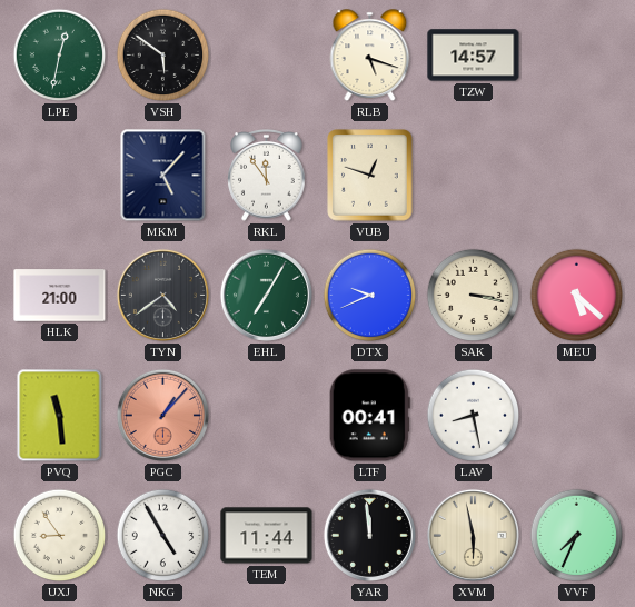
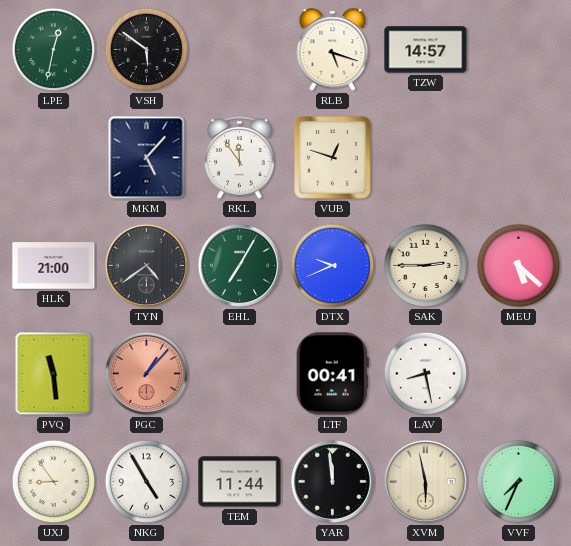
SAK: 3:17 -> 2:45
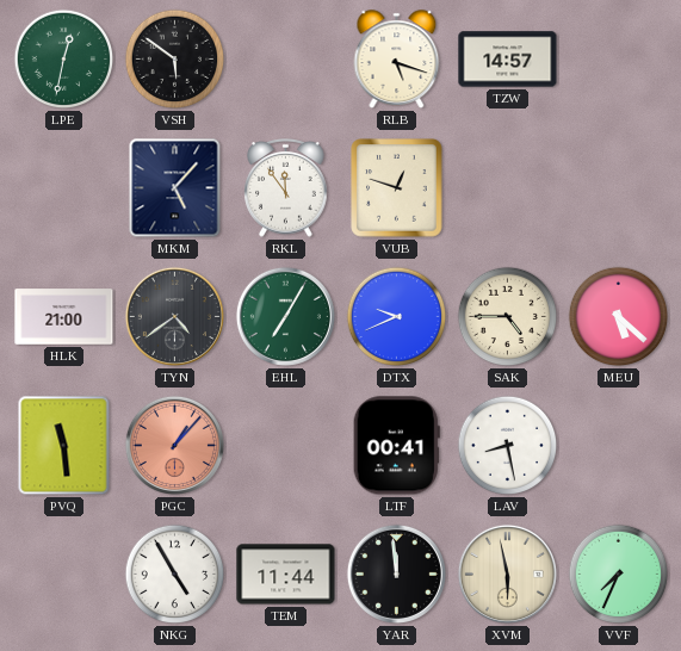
SAK: 2:45 -> 4:45
UXJ: 8:54 -> none
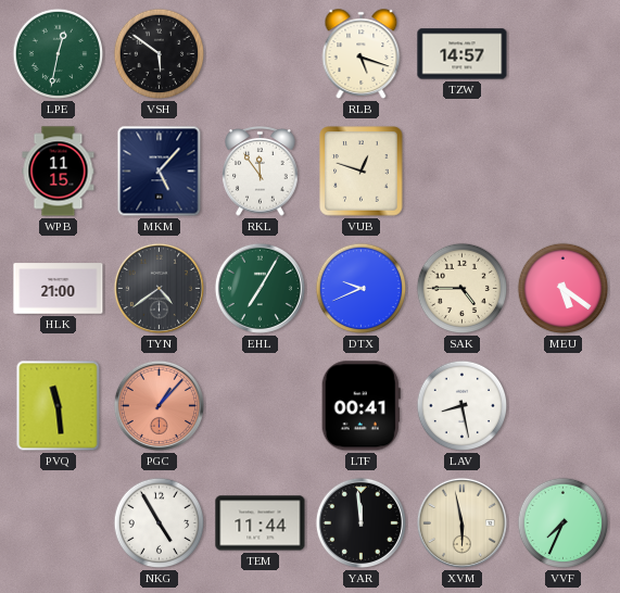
WPB: none -> 11:15
MEU: 5:22 -> 5:21
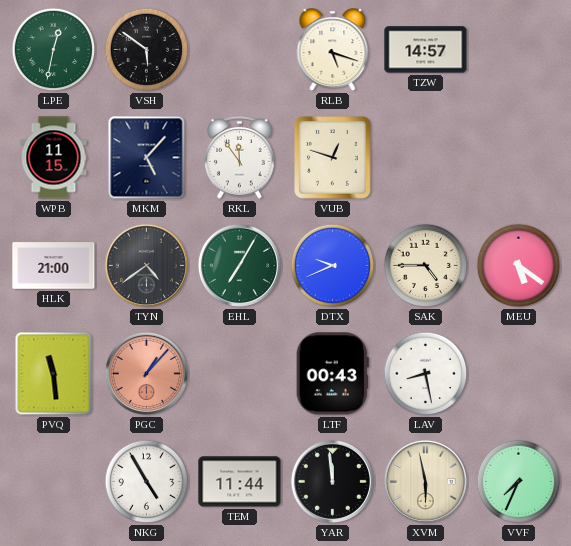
LTF: 00:41 -> 00:43
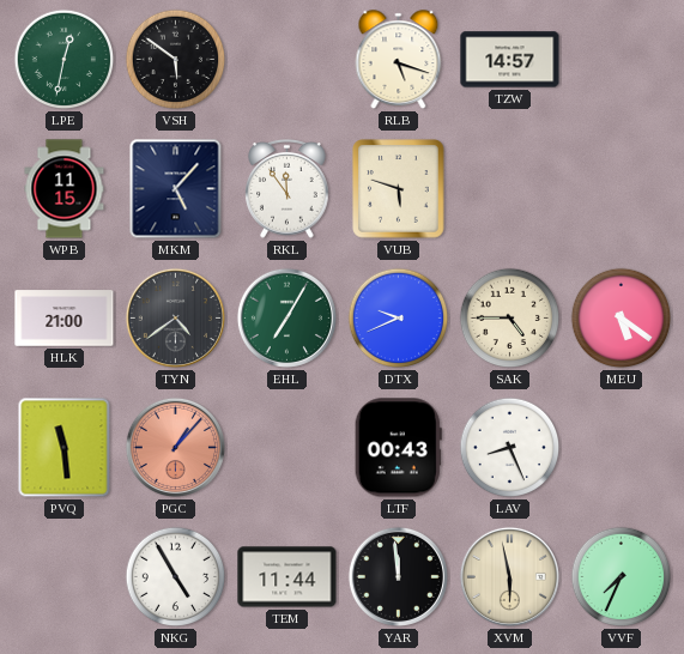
VUB: 12:48 -> 5:48
LAV: 8:28 -> 8:26
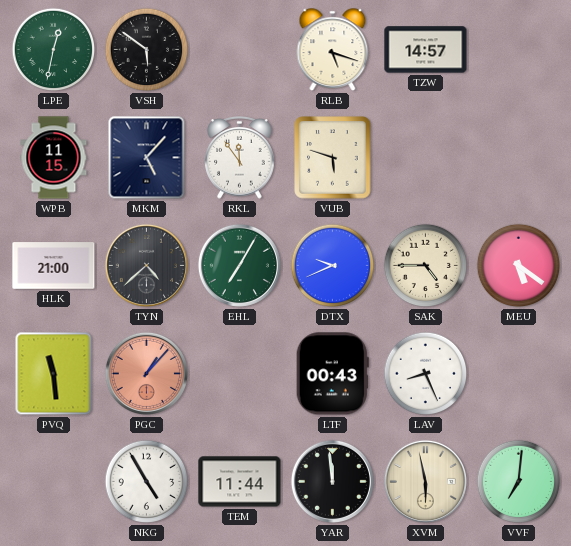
TYN: 4:39 -> 4:38
VVF: 7:34 -> 7:01
